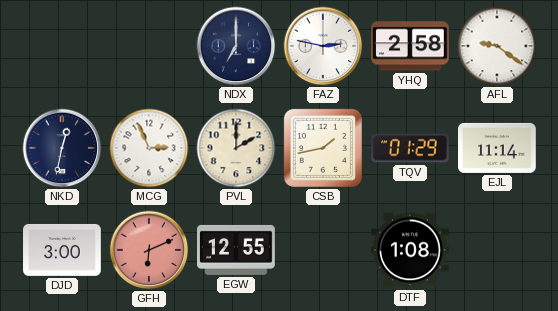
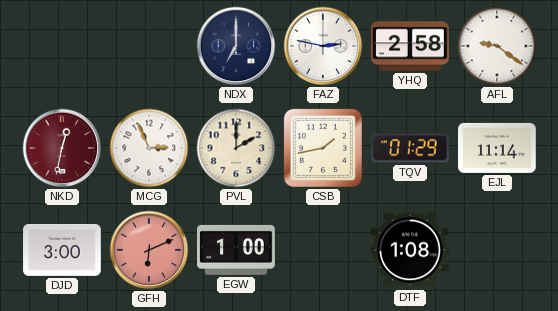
NKD dial: navy -> burgundy
EGW: 12:55 -> 1:00
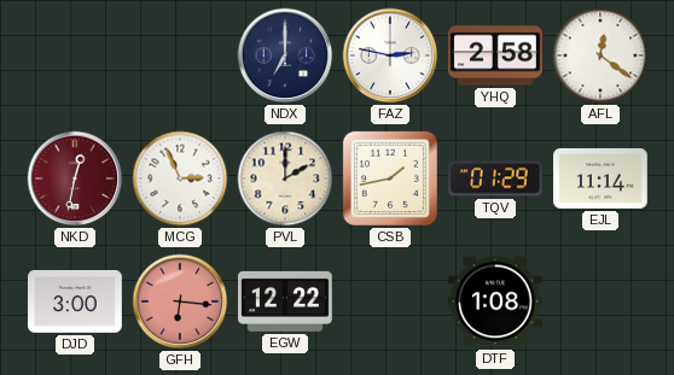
AFL: 9:21 -> 12:21
GFH: 6:11 -> 6:16
EGW: 1:00 -> 12:22
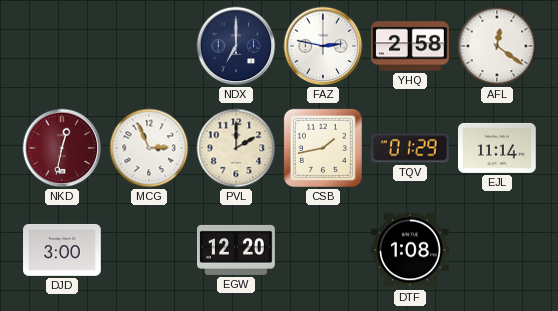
GFH: 6:16 -> none
EGW: 12:22 -> 12:20
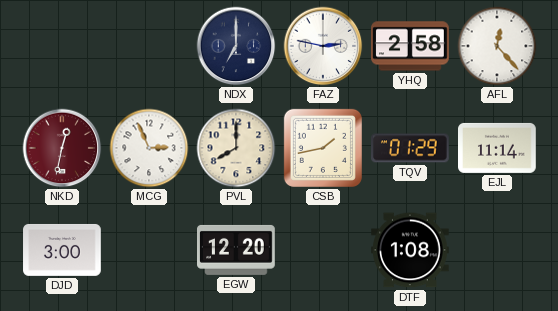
AFL: 12:21 -> 12:23
PVL: 2:00 -> 8:00
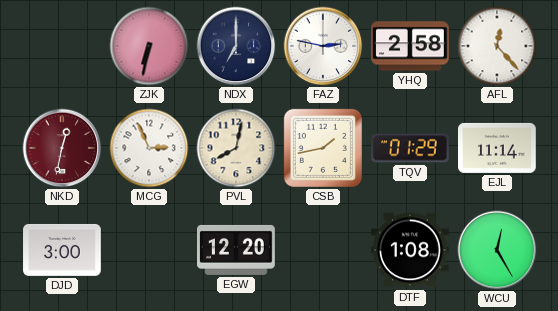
ZJK: none -> 6:32
PVL: 8:00 -> 8:02
WCU: none -> 12:25
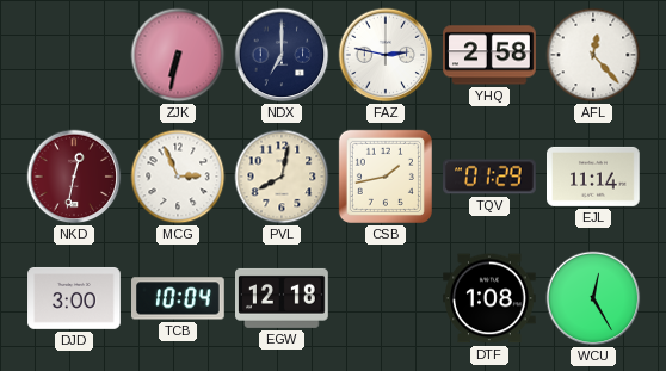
TCB: none -> 10:04
EGW: 12:20 -> 12:18
